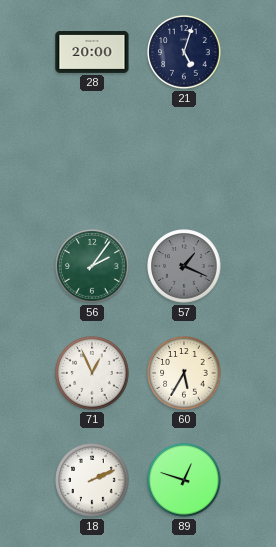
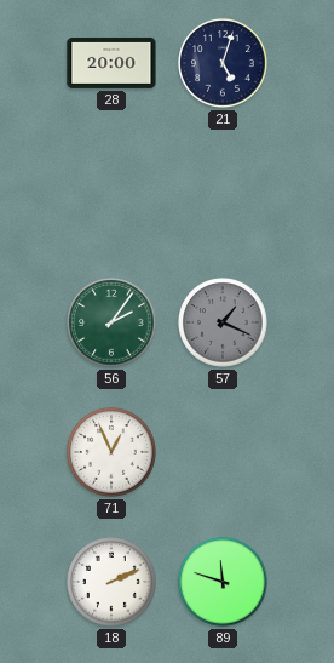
60: 5:35 -> none
89: 12:48 -> 11:48
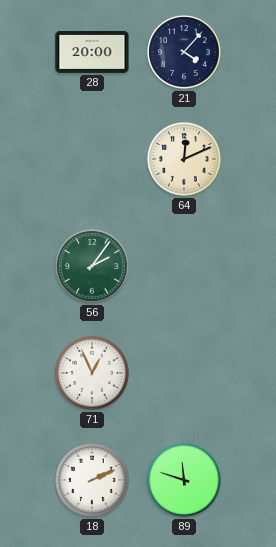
21: 5:03 -> 4:07
64: none -> 12:11
57: 1:19 -> none
